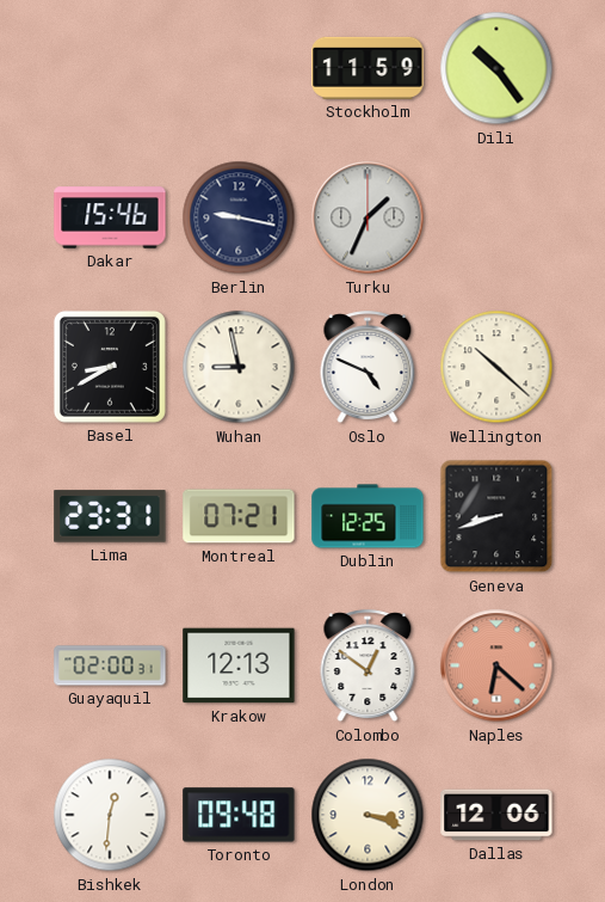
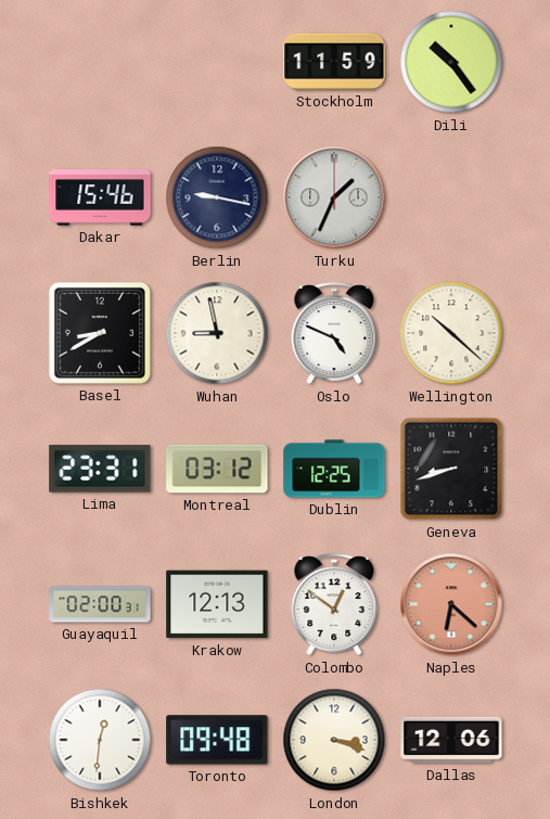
Montreal: 07:21 -> 03:12
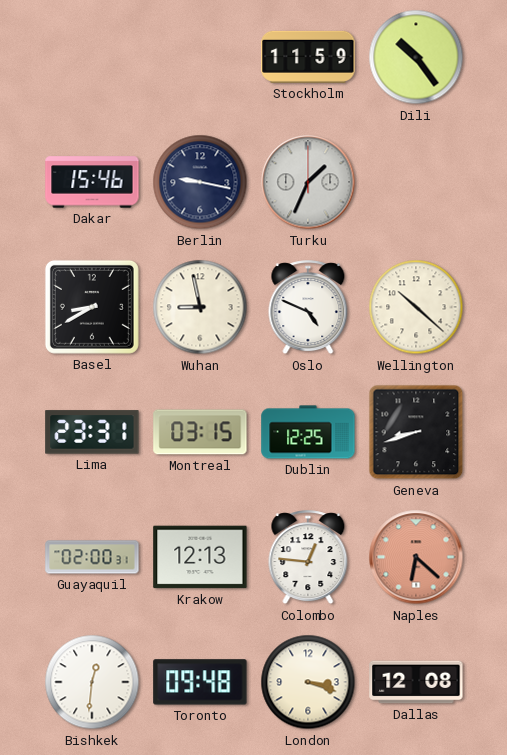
Montreal: 03:12 -> 03:15
Colombo: 12:51 -> 12:46
Dallas: 12:06 -> 12:08
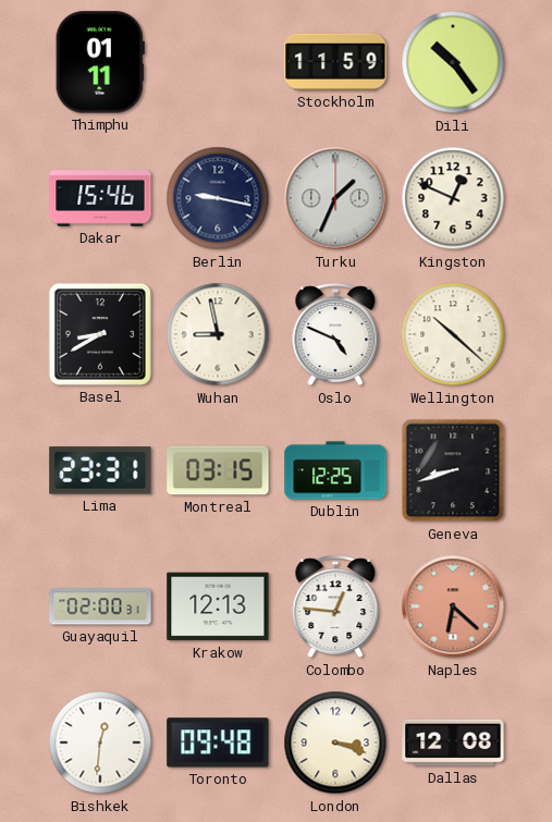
Thimphu: none -> 01:11
Kingston: none -> 12:49
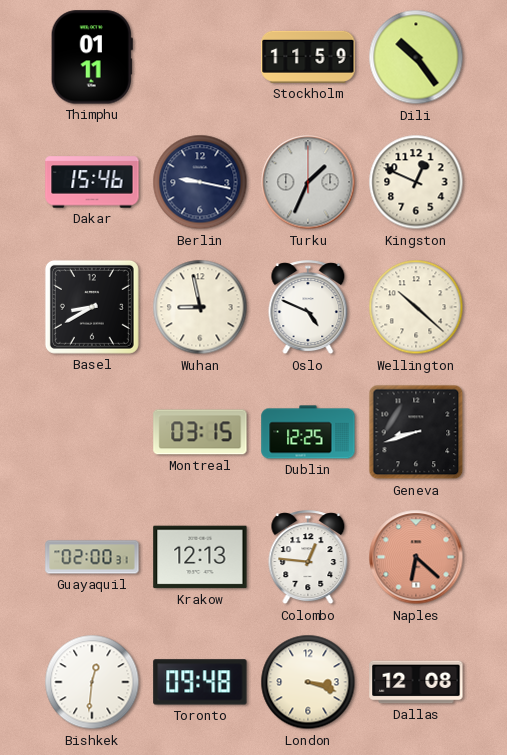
Lima: 23:31 -> none
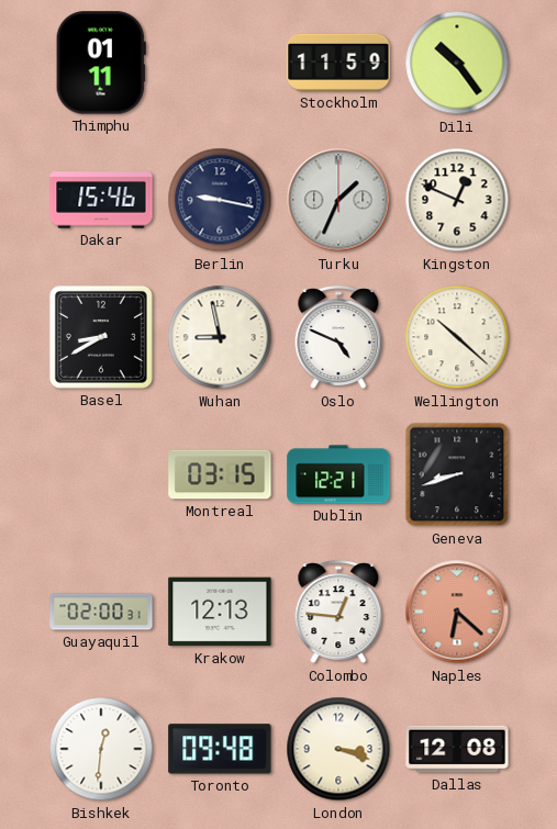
Dublin: 12:25 -> 12:21
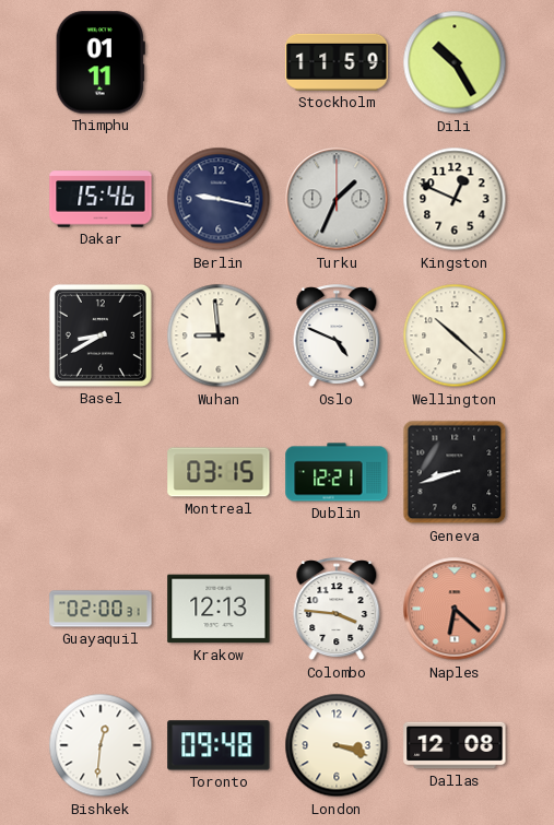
Dili: 10:24 -> 10:25
Wuhan: 8:58 -> 8:59
Colombo: 12:46 -> 3:46
